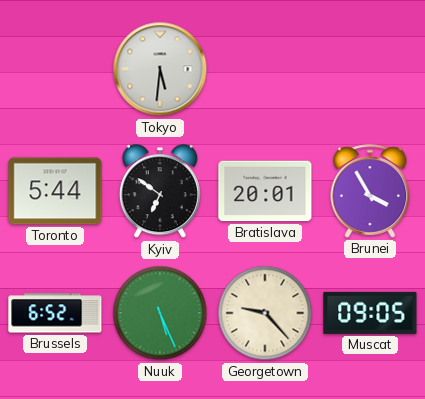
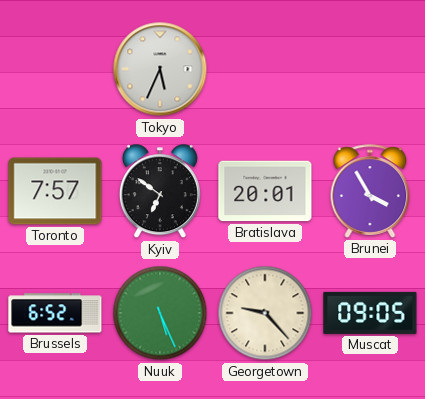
Tokyo: 5:31 -> 5:34
Toronto: 5:44 -> 7:57
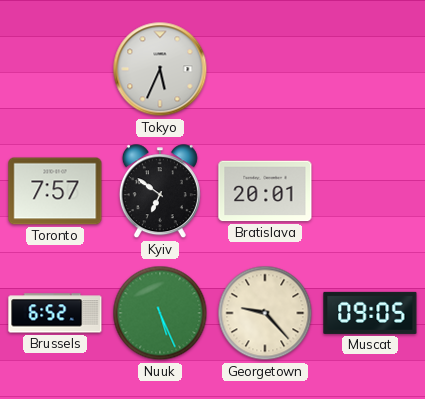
Brunei: 3:55 -> none
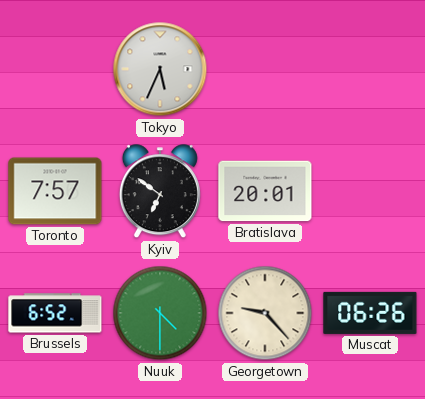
Nuuk: 5:26 -> 4:30
Muscat: 09:05 -> 06:26
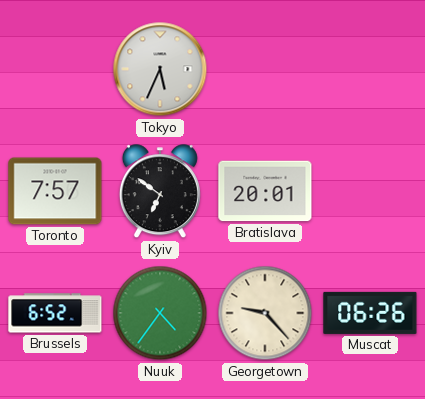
Nuuk: 4:30 -> 4:36
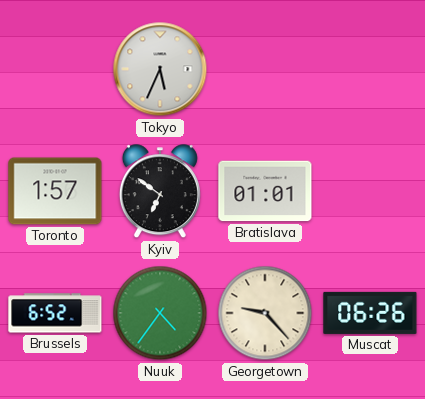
Toronto: 7:57 -> 1:57
Bratislava: 20:01 -> 01:01
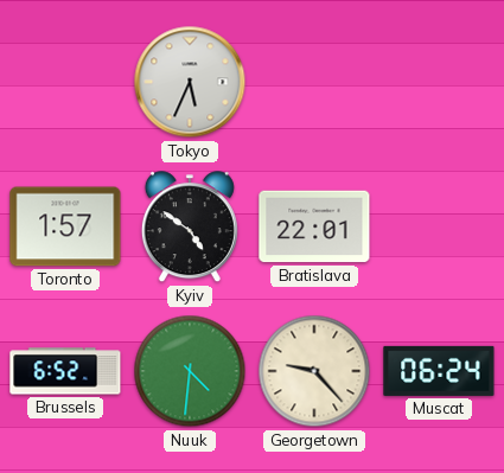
Kyiv: 6:51 -> 4:51
Bratislava: 01:01 -> 22:01
Nuuk: 4:36 -> 4:31
Muscat: 06:26 -> 06:24
